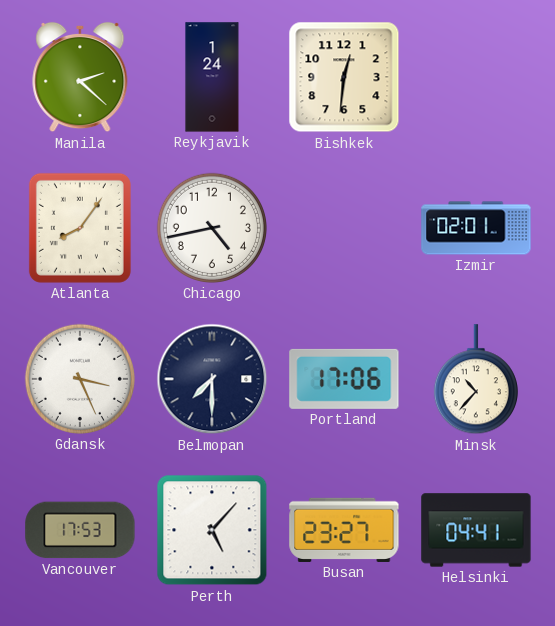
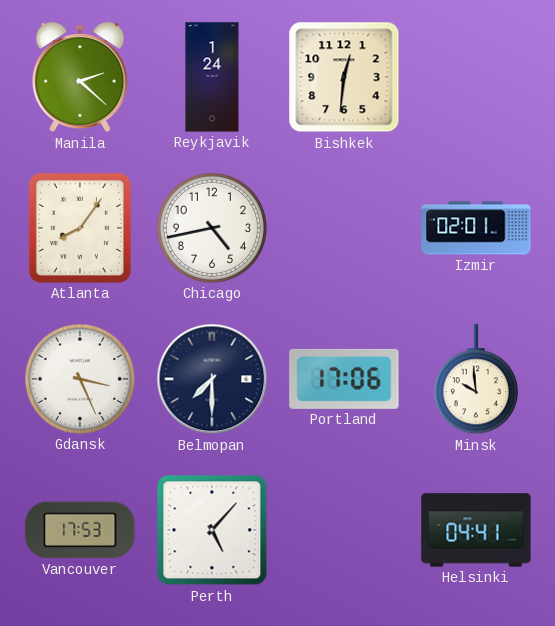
Minsk: 10:37 -> 9:59
Busan: 23:27 -> none
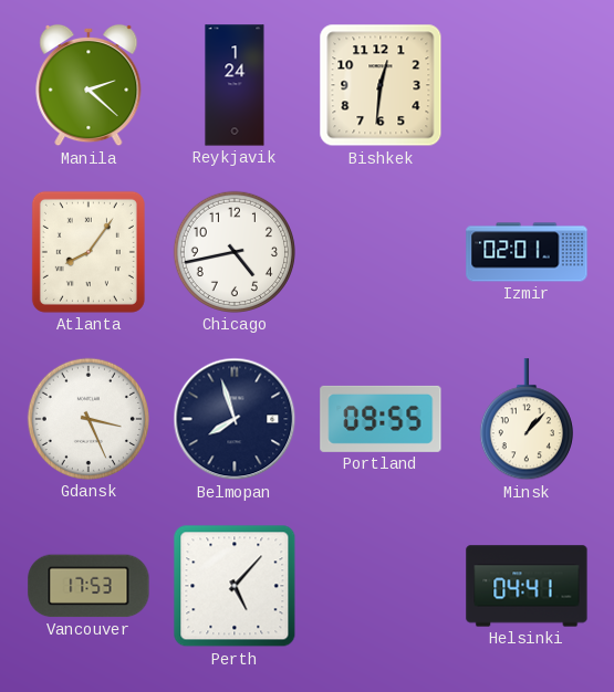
Belmopan: 7:30 -> 7:57
Portland: 17:06 -> 09:55
Minsk: 9:59 -> 1:07
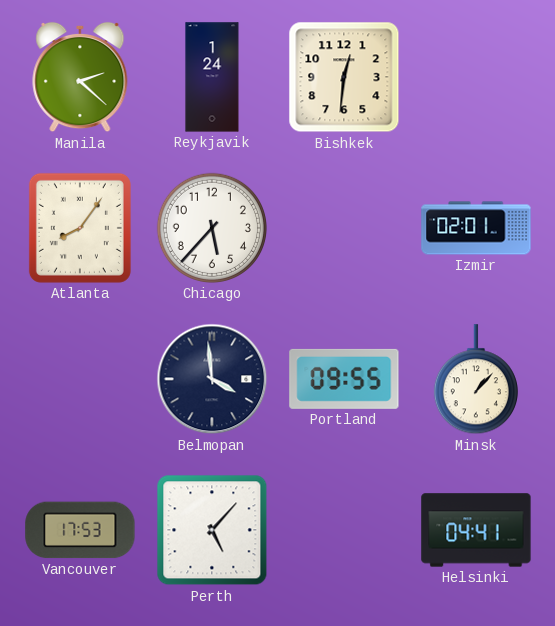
Chicago: 4:43 -> 5:37
Gdansk: 3:26 -> none
Belmopan: 7:57 -> 3:59
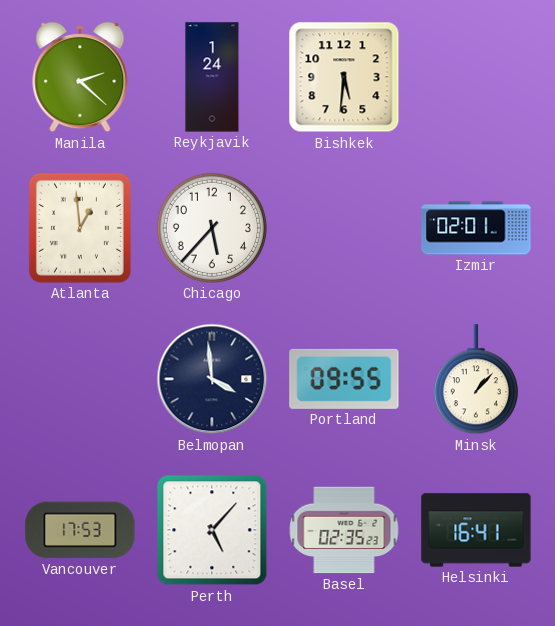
Bishkek: 12:31 -> 5:31
Atlanta: 8:06 -> 12:59
Basel: none -> 02:35
Helsinki: 04:41 -> 16:41
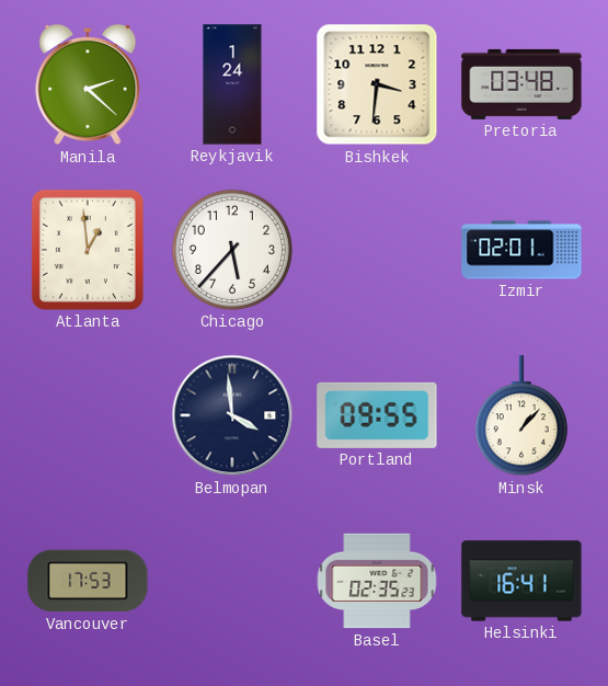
Bishkek: 5:31 -> 3:31
Pretoria: none -> 03:48
Perth: 5:07 -> none
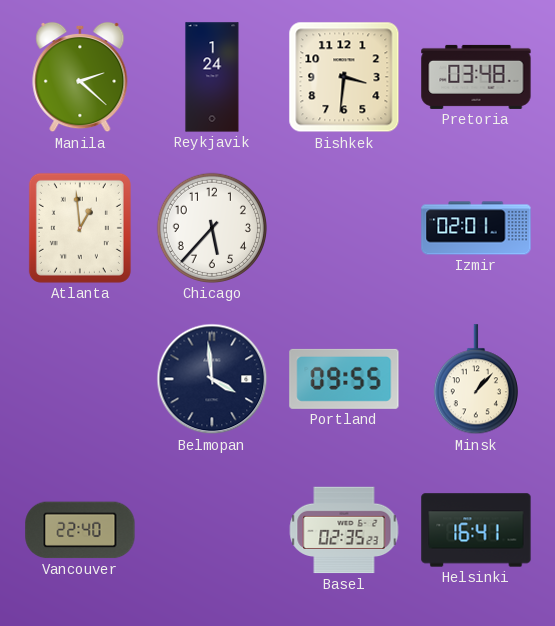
Vancouver: 17:53 -> 22:40
